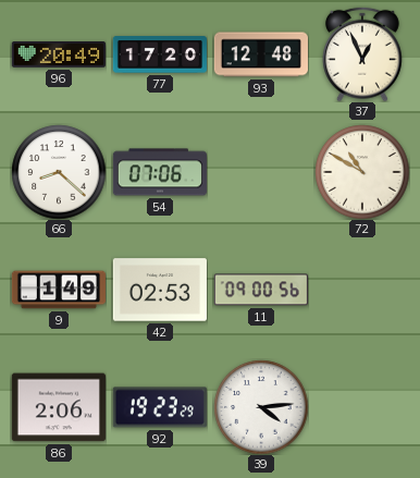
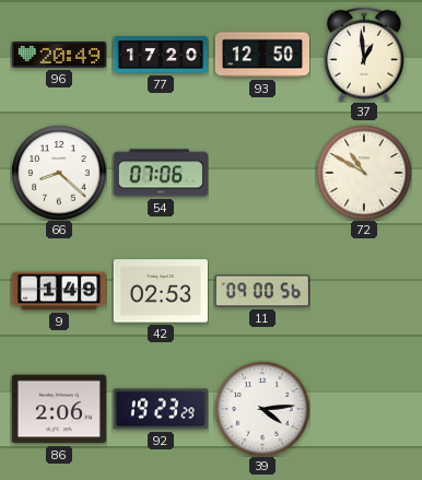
93: 12:48 -> 12:50
37: 12:56 -> 12:59
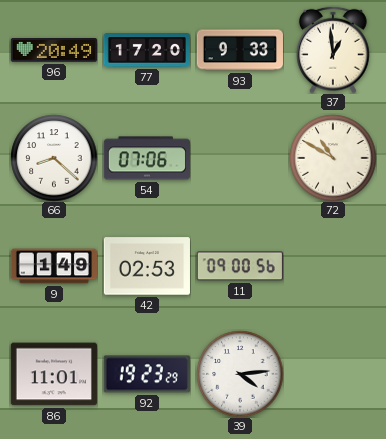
93: 12:50 -> 9:33
86: 2:06 -> 11:01
